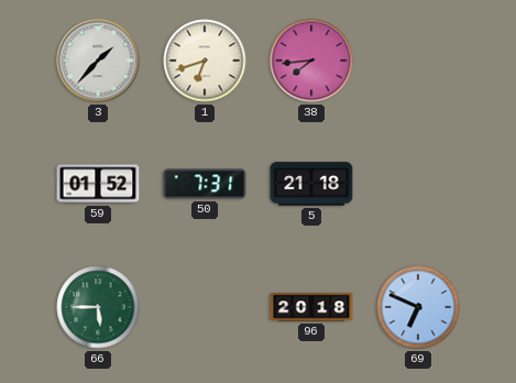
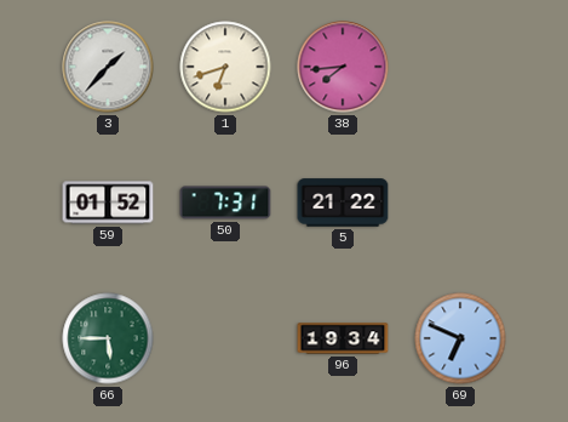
5: 21:18 -> 21:22
96: 20:18 -> 19:34
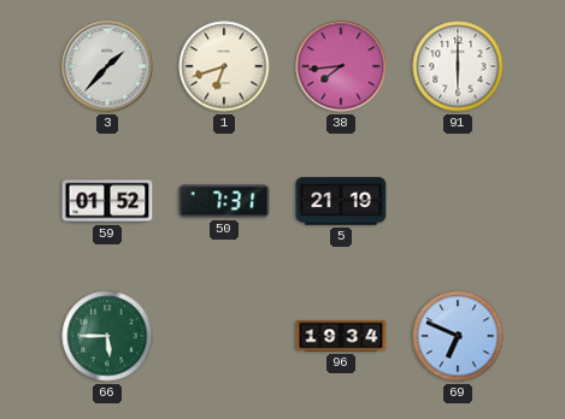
91: none -> 6:00
5: 21:22 -> 21:19
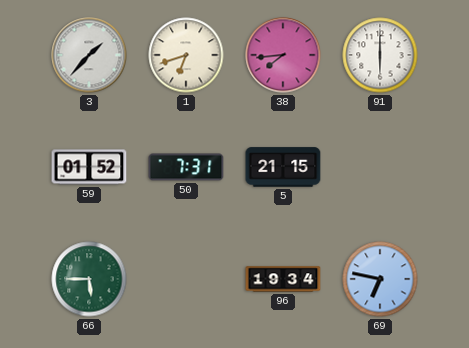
5: 21:19 -> 21:15
69: 6:49 -> 6:47
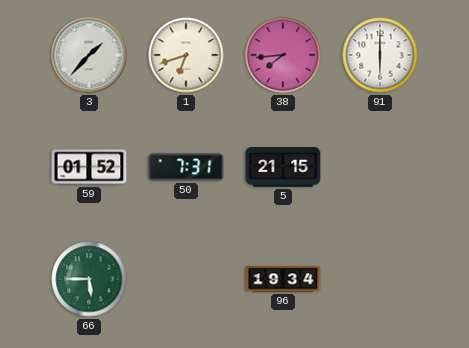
69: 6:47 -> none
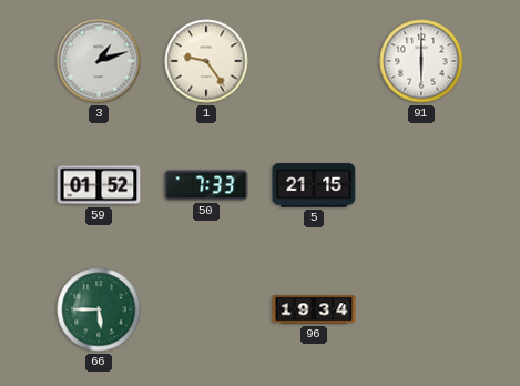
3: 1:37 -> 1:12
1: 6:42 -> 9:24
38: 7:44 -> none
50: 7:31 -> 7:33
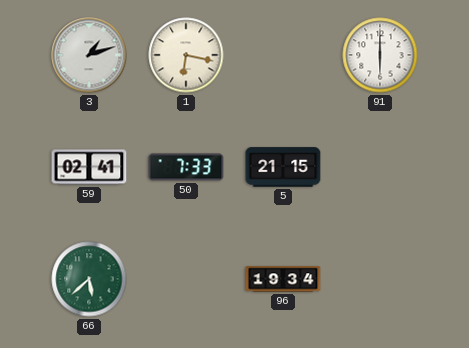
1: 9:24 -> 6:17
59: 01:52 -> 02:41
66: 5:45 -> 5:38
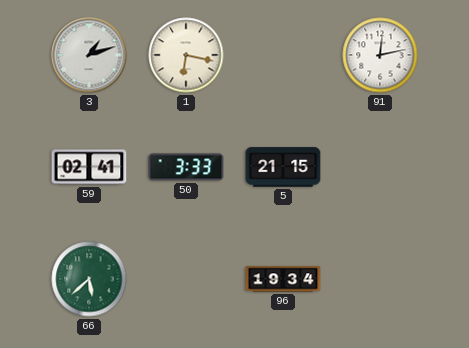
91: 6:00 -> 12:13
50: 7:33 -> 3:33
